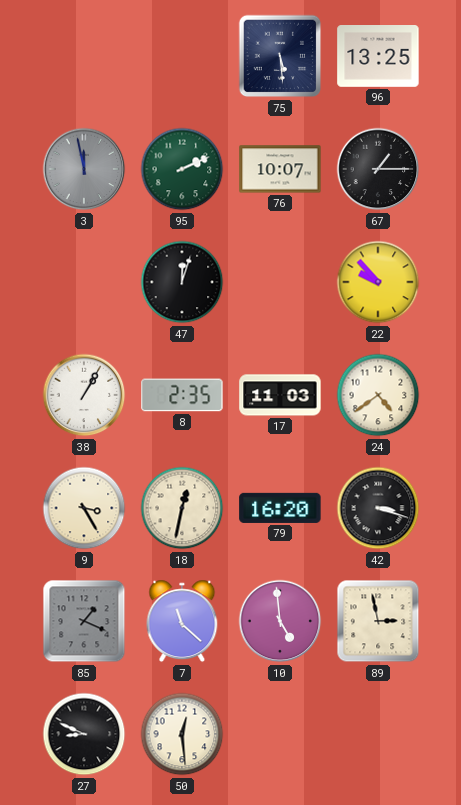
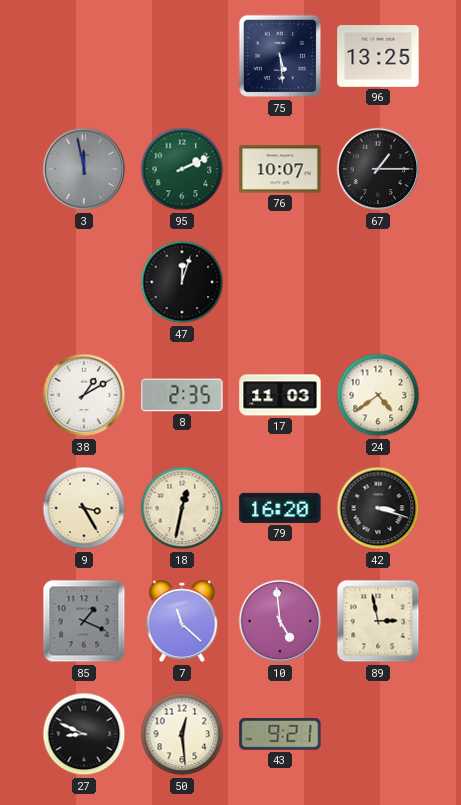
22: 9:53 -> none
38: 1:05 -> 1:10
43: none -> 9:21
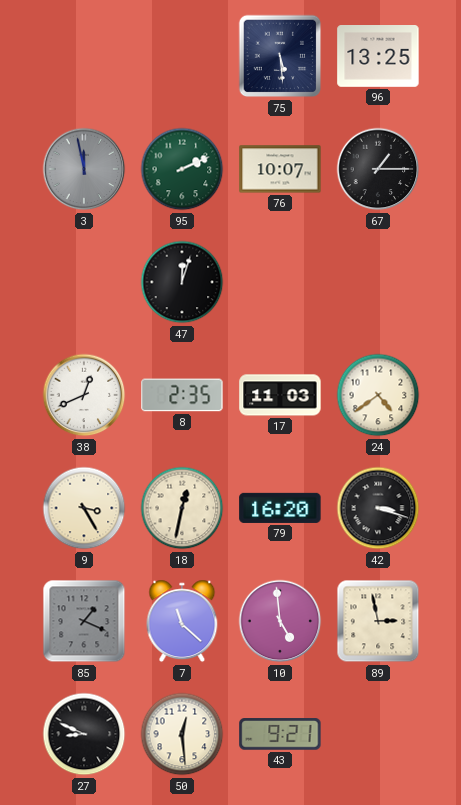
38: 1:10 -> 12:41
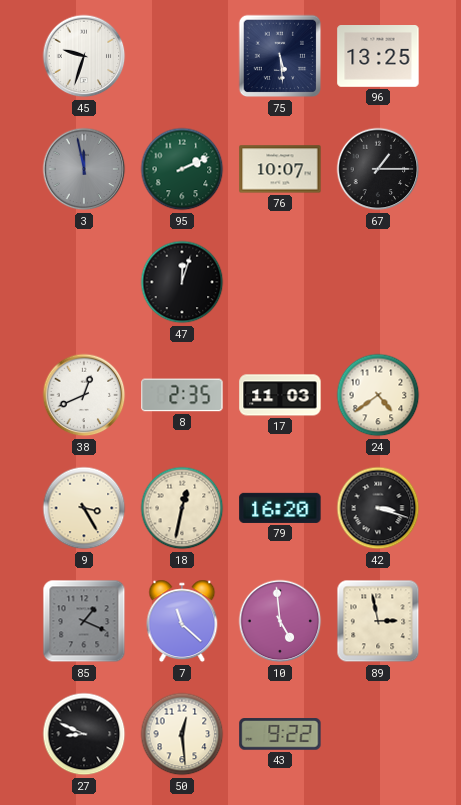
45: none -> 9:33
43: 9:21 -> 9:22
